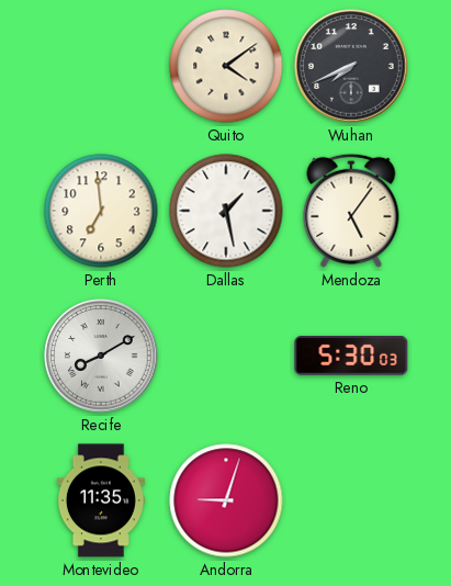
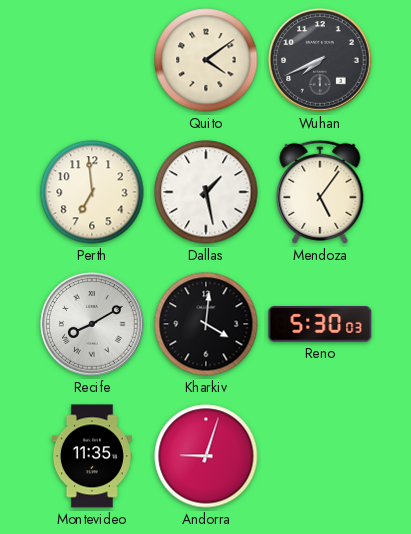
Kharkiv: none -> 4:01
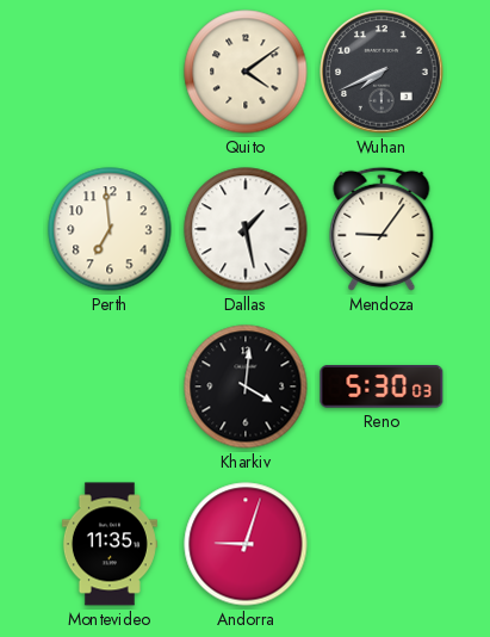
Mendoza: 5:06 -> 9:06
Recife: 8:10 -> none
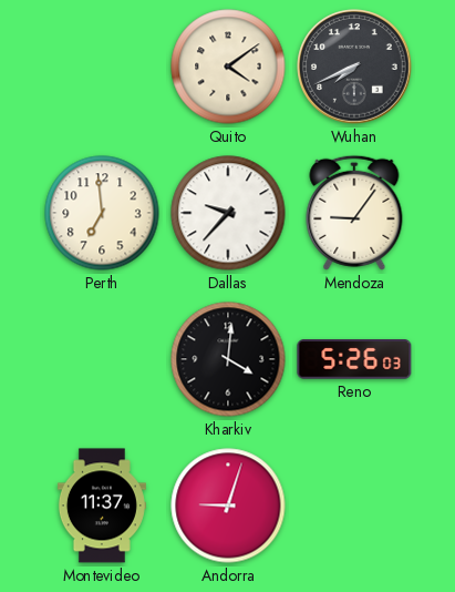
Dallas: 1:28 -> 9:37
Reno: 5:30 -> 5:26
Montevideo: 11:35 -> 11:37
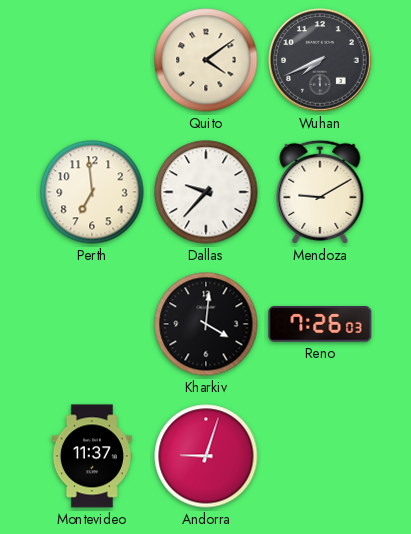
Mendoza: 9:06 -> 9:10
Reno: 5:26 -> 7:26
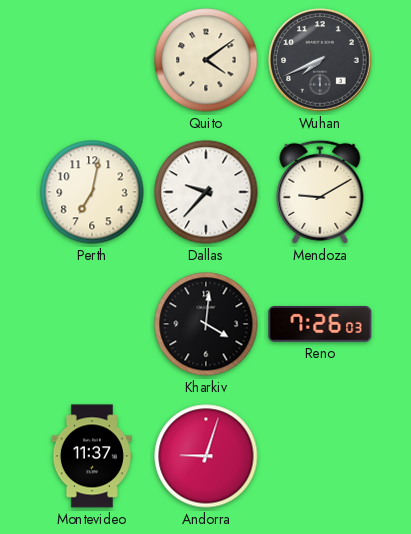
Perth: 6:59 -> 7:02
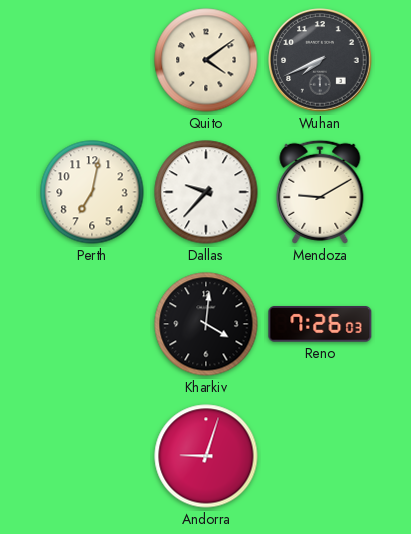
Montevideo: 11:37 -> none
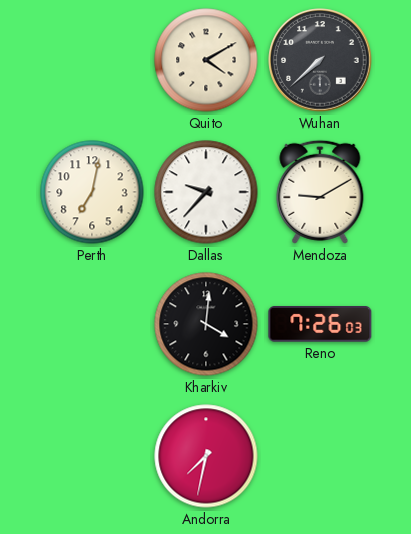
Quito: 4:09 -> 4:10
Wuhan: 7:41 -> 7:38
Andorra: 9:03 -> 7:32
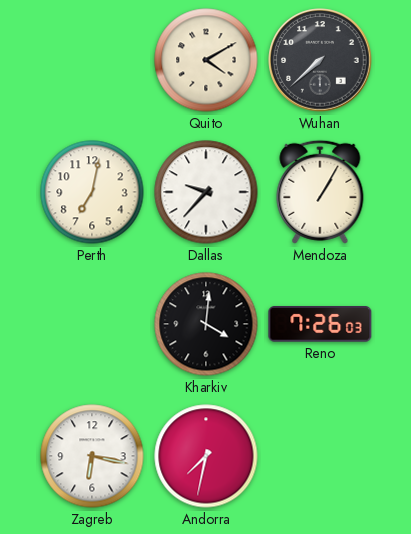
Mendoza: 9:10 -> 1:05
Zagreb: none -> 6:17
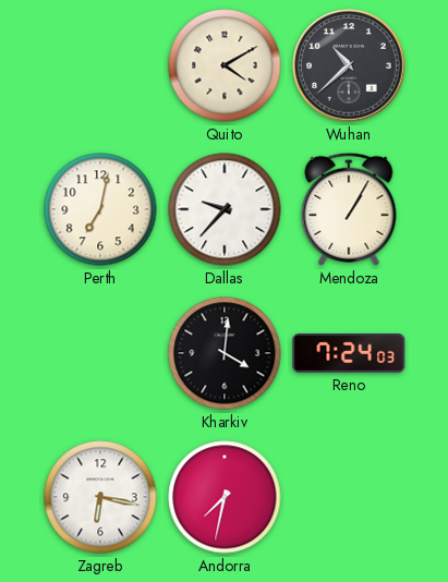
Wuhan: 7:38 -> 10:38
Reno: 7:26 -> 7:24
